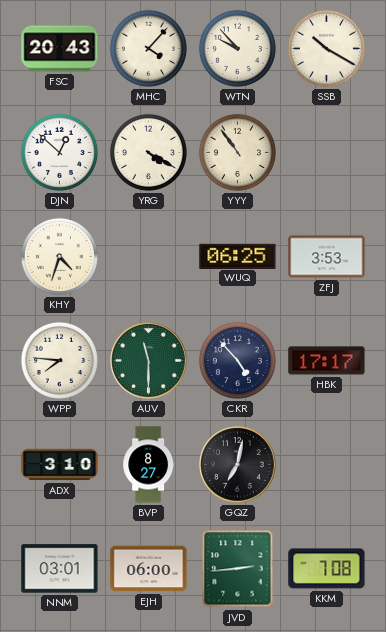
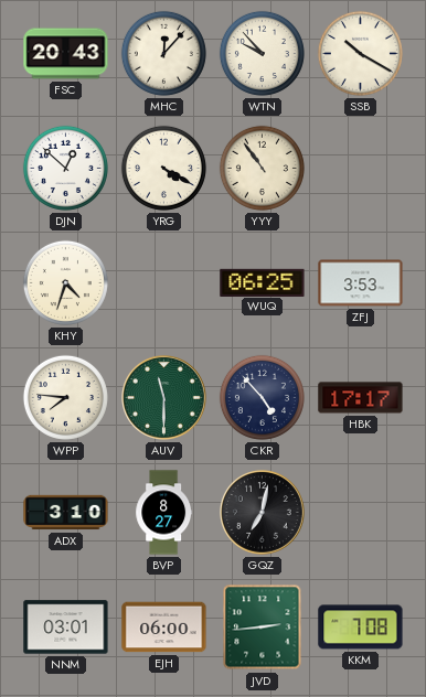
MHC: 4:07 -> 12:07
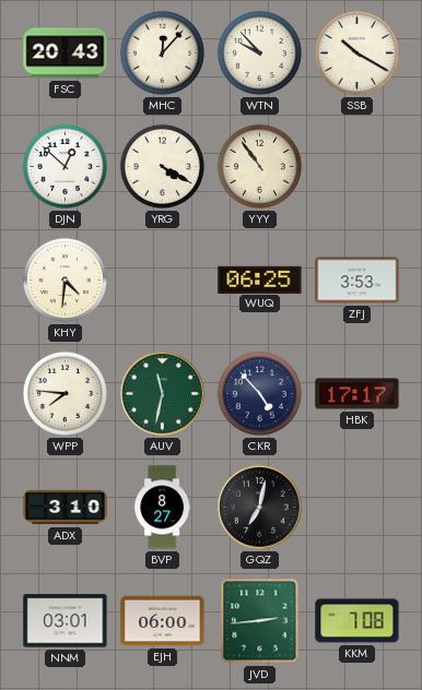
KHY: 4:33 -> 4:31
AUV: 11:30 -> 11:32
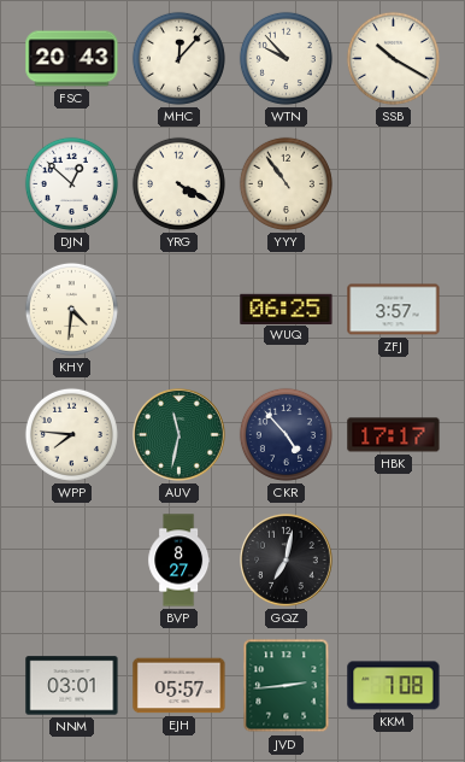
ZFJ: 3:53 -> 3:57
ADX: 3:10 -> none
EJH: 06:00 -> 05:57
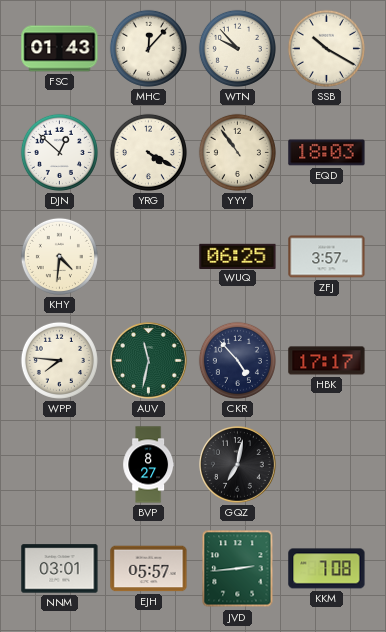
FSC: 20:43 -> 01:43
EQD: none -> 18:03
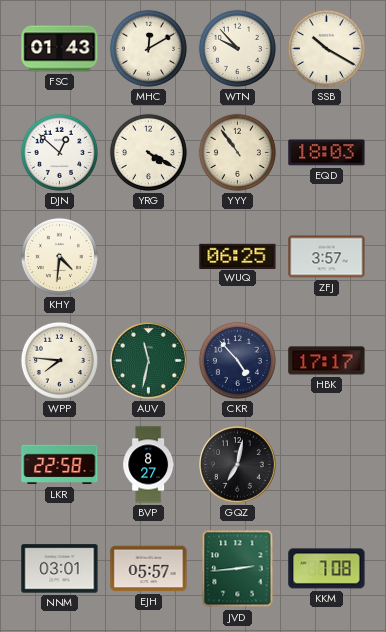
MHC: 12:07 -> 12:10
LKR: none -> 22:58
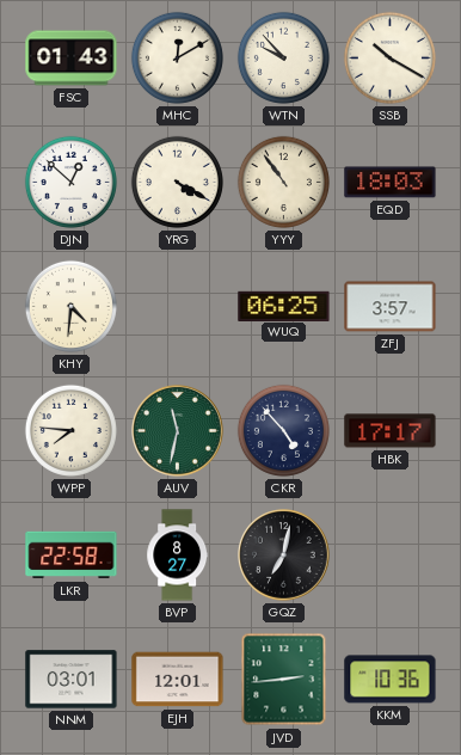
EJH: 05:57 -> 12:01
KKM: 7:08 -> 10:36
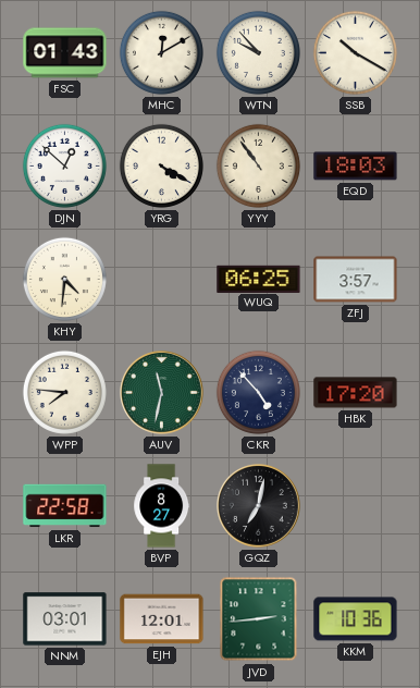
HBK: 17:17 -> 17:20
